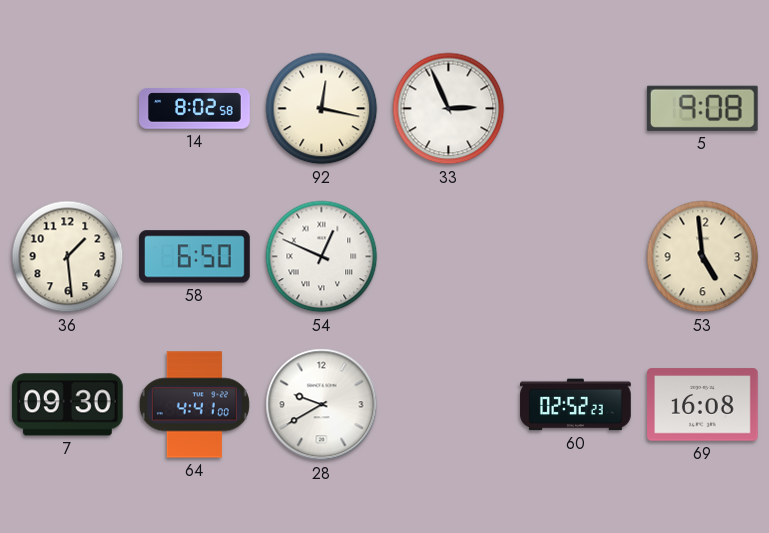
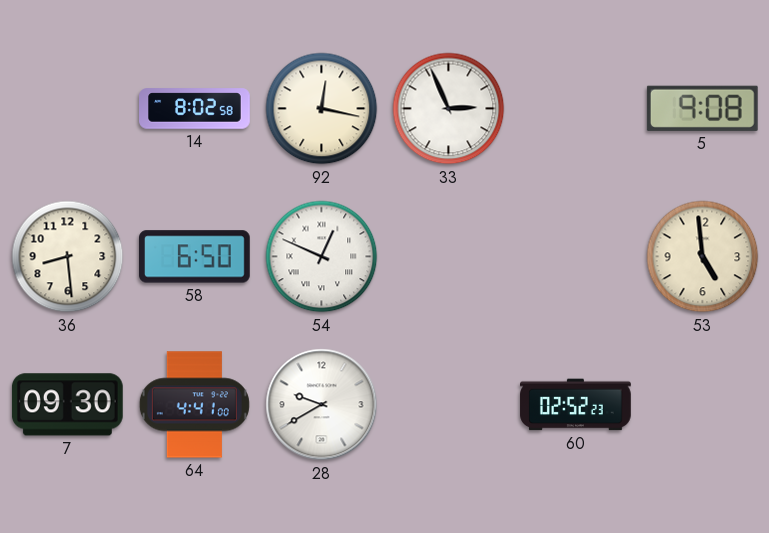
36: 1:29 -> 8:29
69: 16:08 -> none
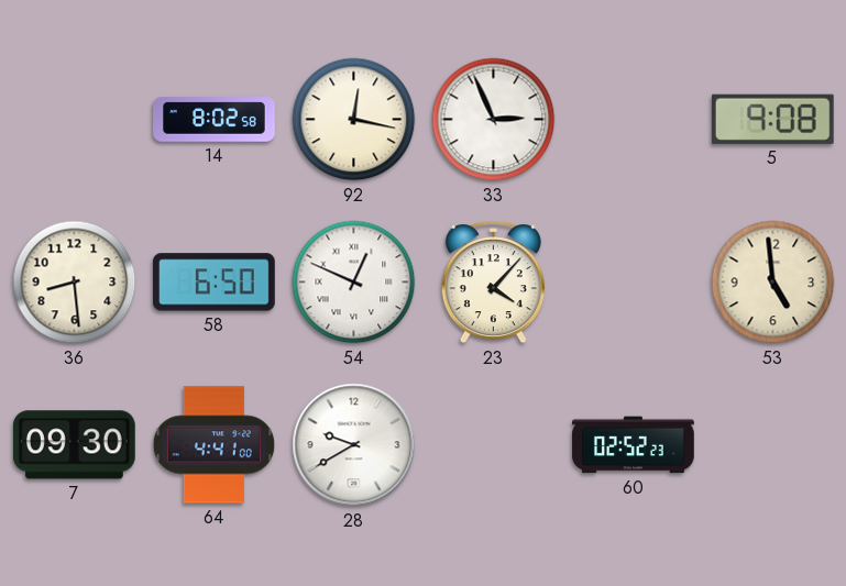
23: none -> 4:07
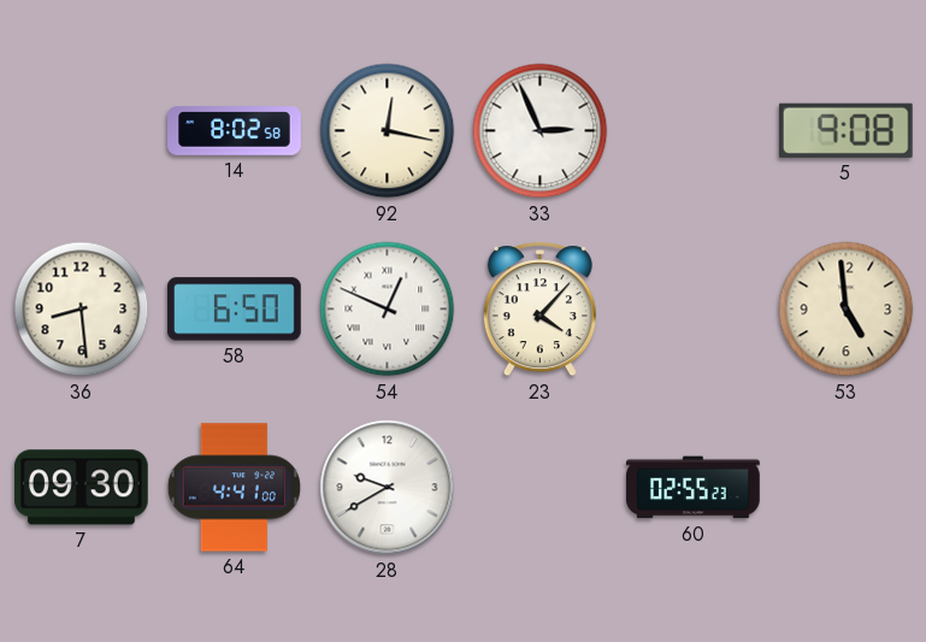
60: 02:52 -> 02:55
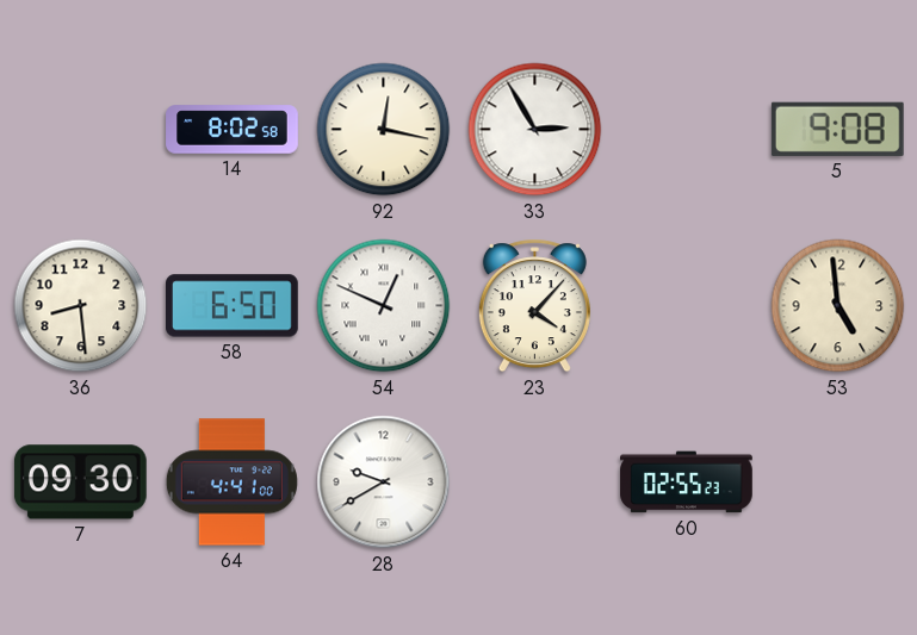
33: 2:56 -> 2:55
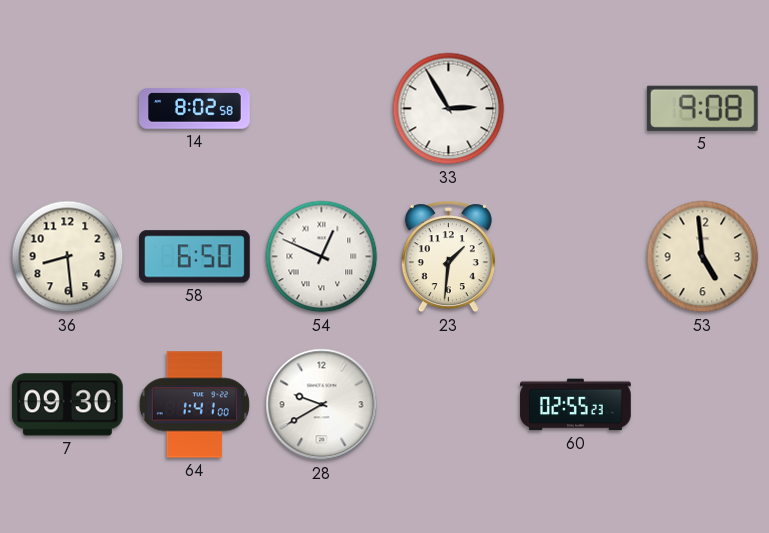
92: 12:17 -> none
23: 4:07 -> 1:31
64: 4:41 -> 1:41
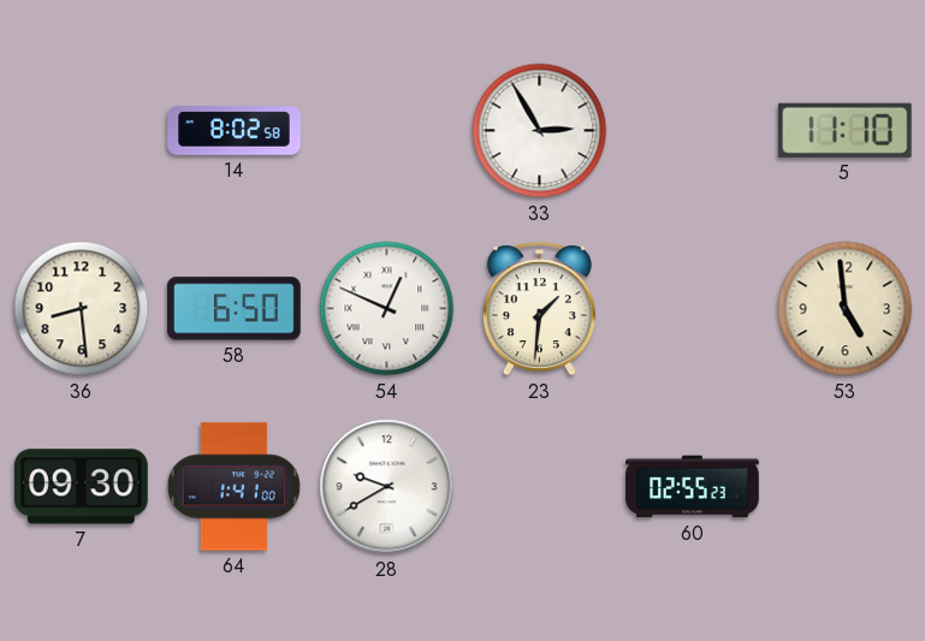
5: 9:08 -> 11:10
